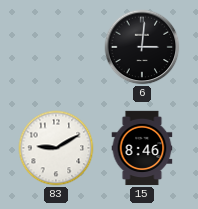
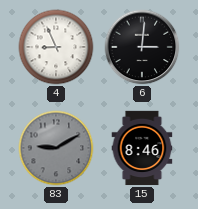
4: none -> 8:56
83 dial: white -> grey
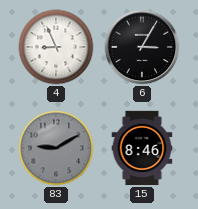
6: 3:01 -> 3:05
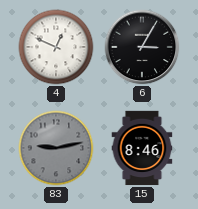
4: 8:56 -> 12:49
83: 9:10 -> 9:13
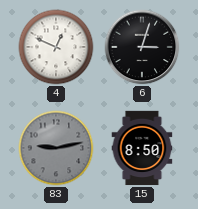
6: 3:05 -> 3:03
15: 8:46 -> 8:50
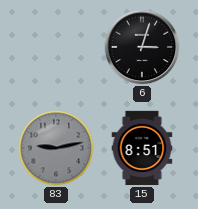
4: 12:49 -> none
15: 8:50 -> 8:51
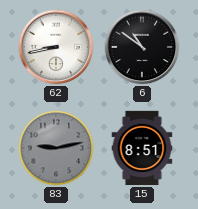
62: none -> 8:43
6: 3:03 -> 10:51
